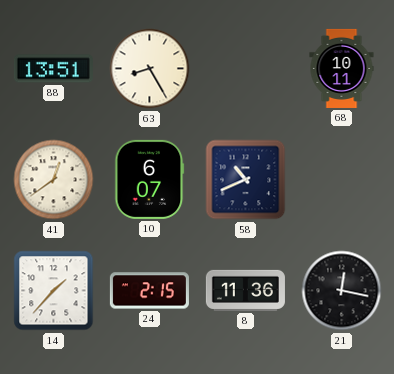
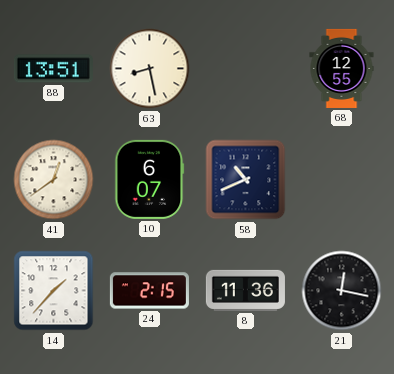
63: 8:25 -> 8:28
68: 10:11 -> 12:55
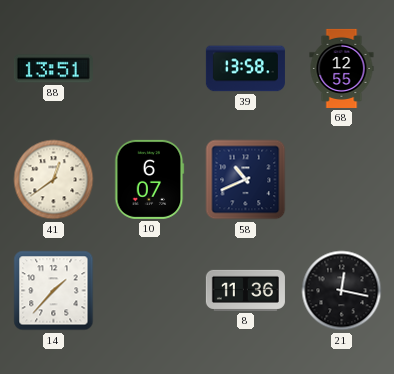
63: 8:28 -> none
39: none -> 13:58
24: 2:15 -> none
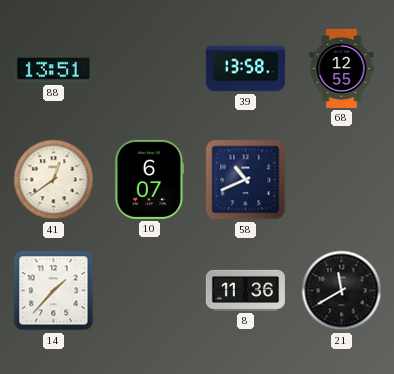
21: 12:17 -> 11:40
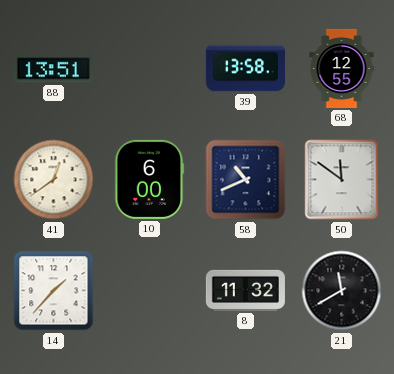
10: 6:07 -> 6:00
50: none -> 11:51
8: 11:36 -> 11:32
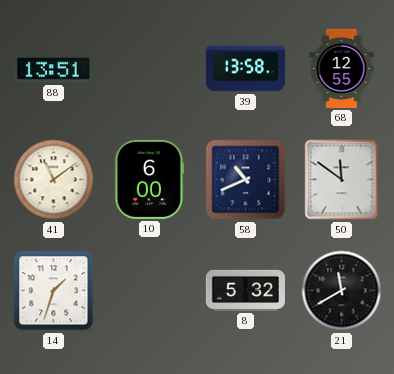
41: 12:39 -> 11:09
14: 1:37 -> 1:33
8: 11:32 -> 5:32
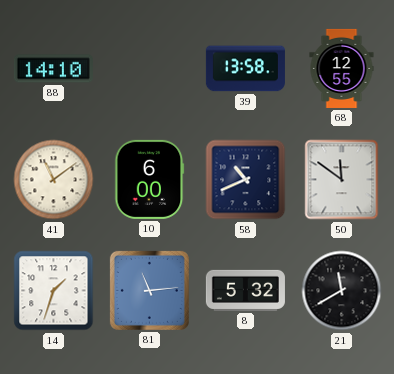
88: 13:51 -> 14:10
81: none -> 11:14
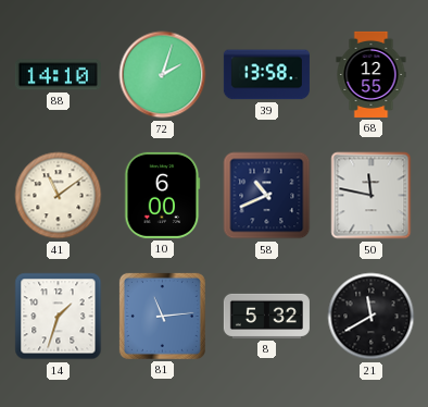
72: none -> 2:03
50: 11:51 -> 11:47
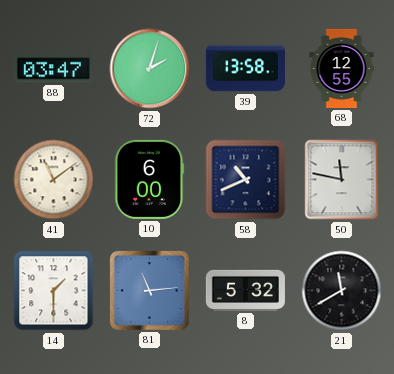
88: 14:10 -> 03:47
14: 1:33 -> 1:30
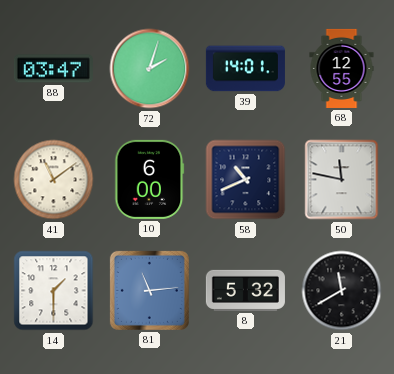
39: 13:58 -> 14:01
